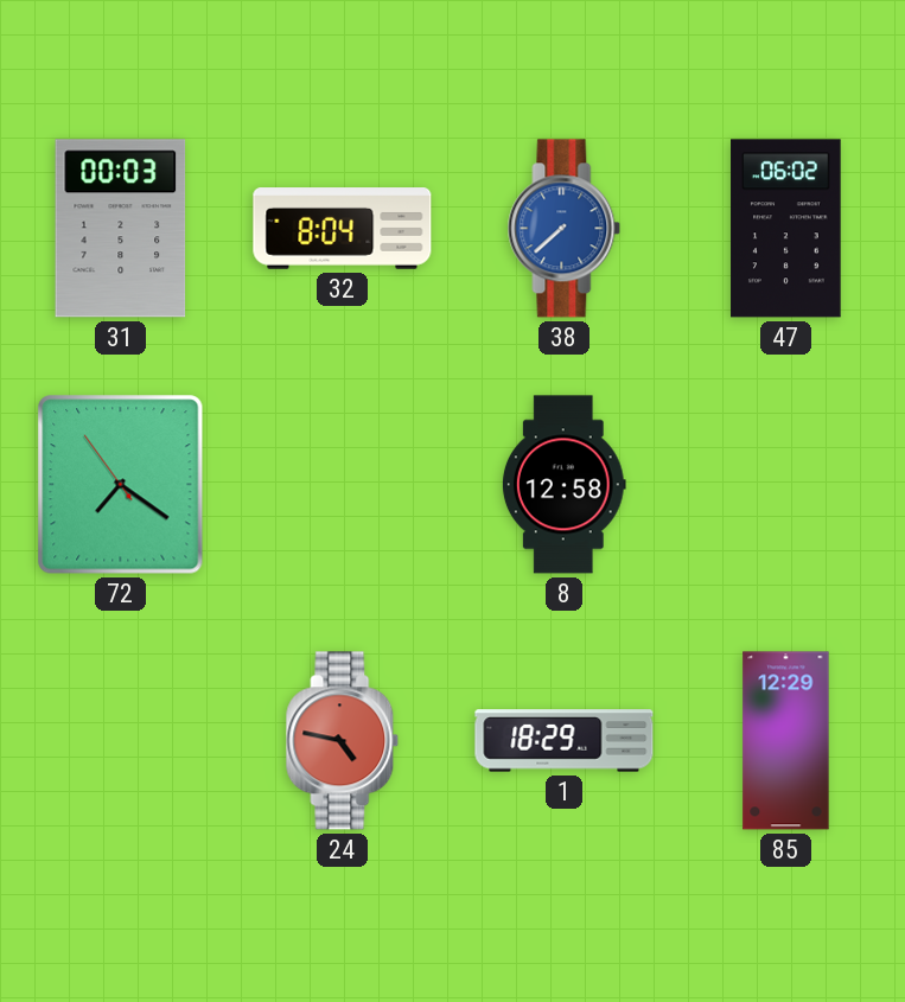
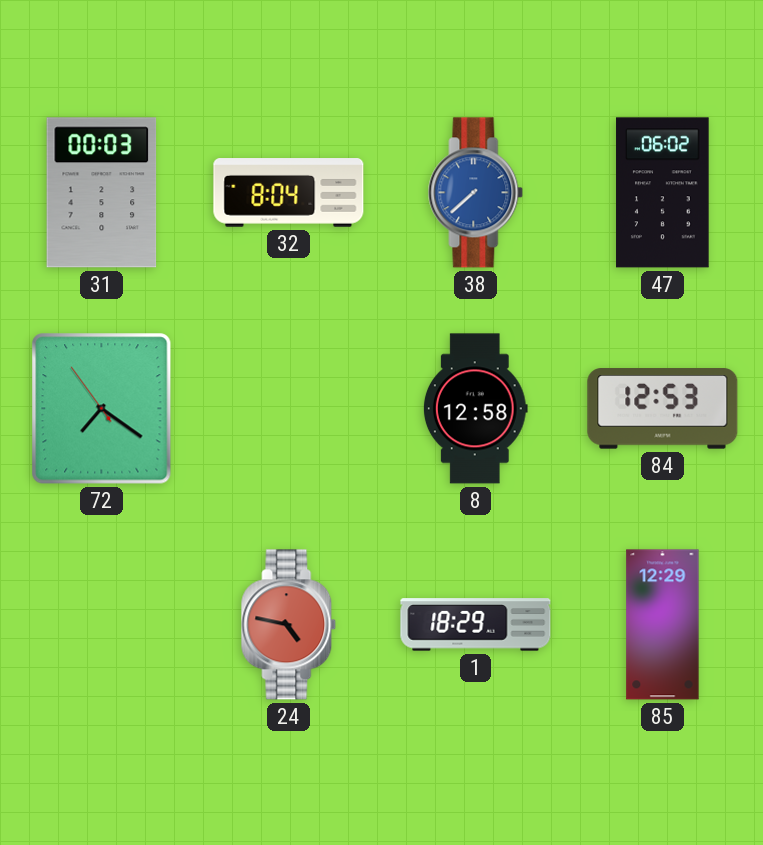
84: none -> 12:53
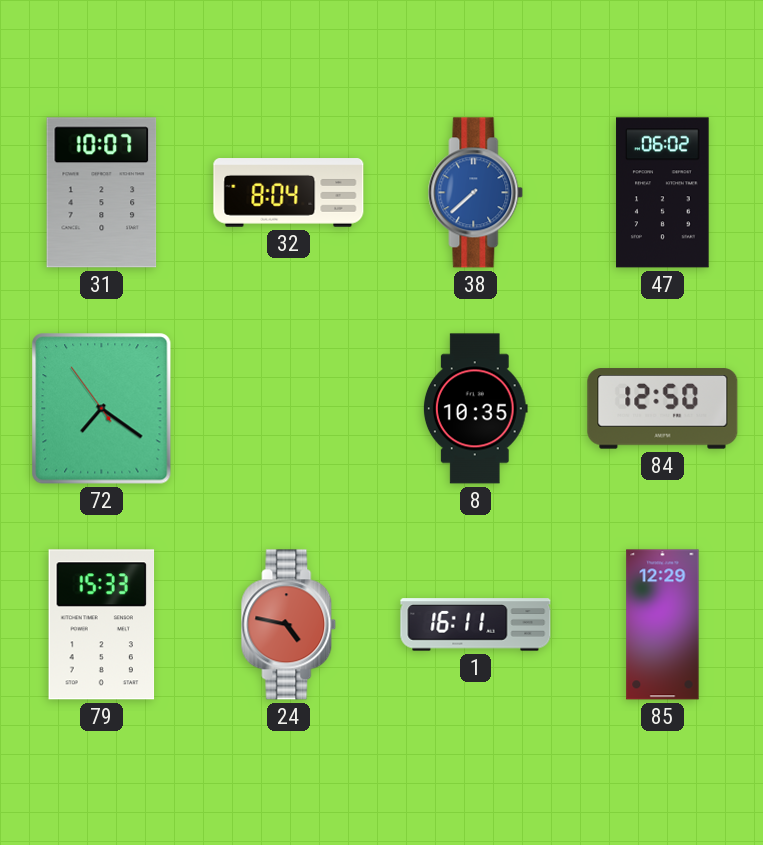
31: 00:03 -> 10:07
8: 12:58 -> 10:35
84: 12:53 -> 12:50
79: none -> 15:33
1: 18:29 -> 16:11
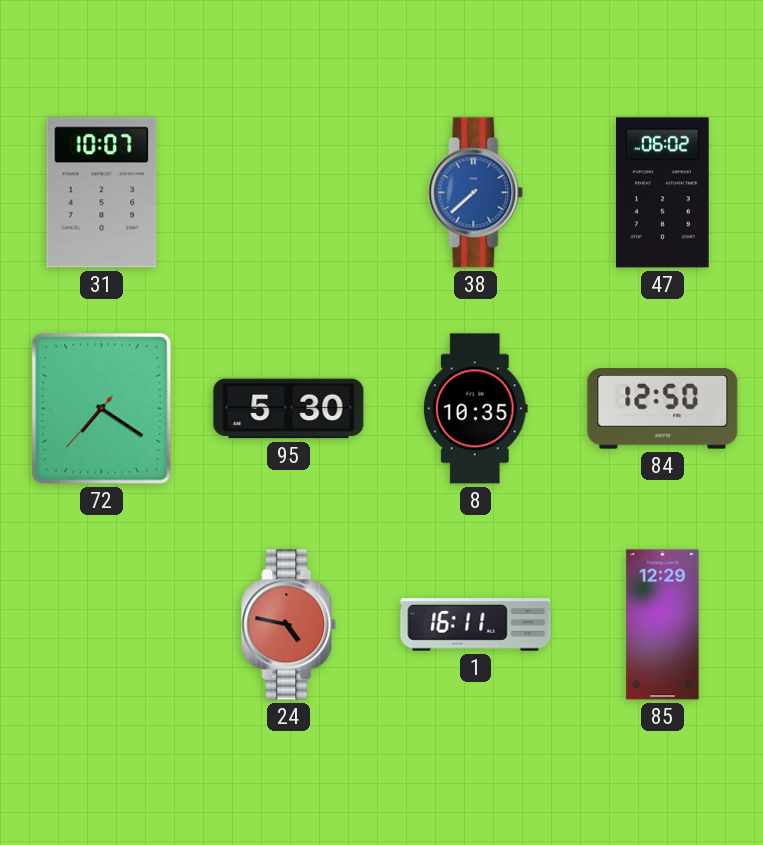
32: 8:04 -> none
72: 7:20:54 -> 7:20:37
95: none -> 5:30
79: 15:33 -> none
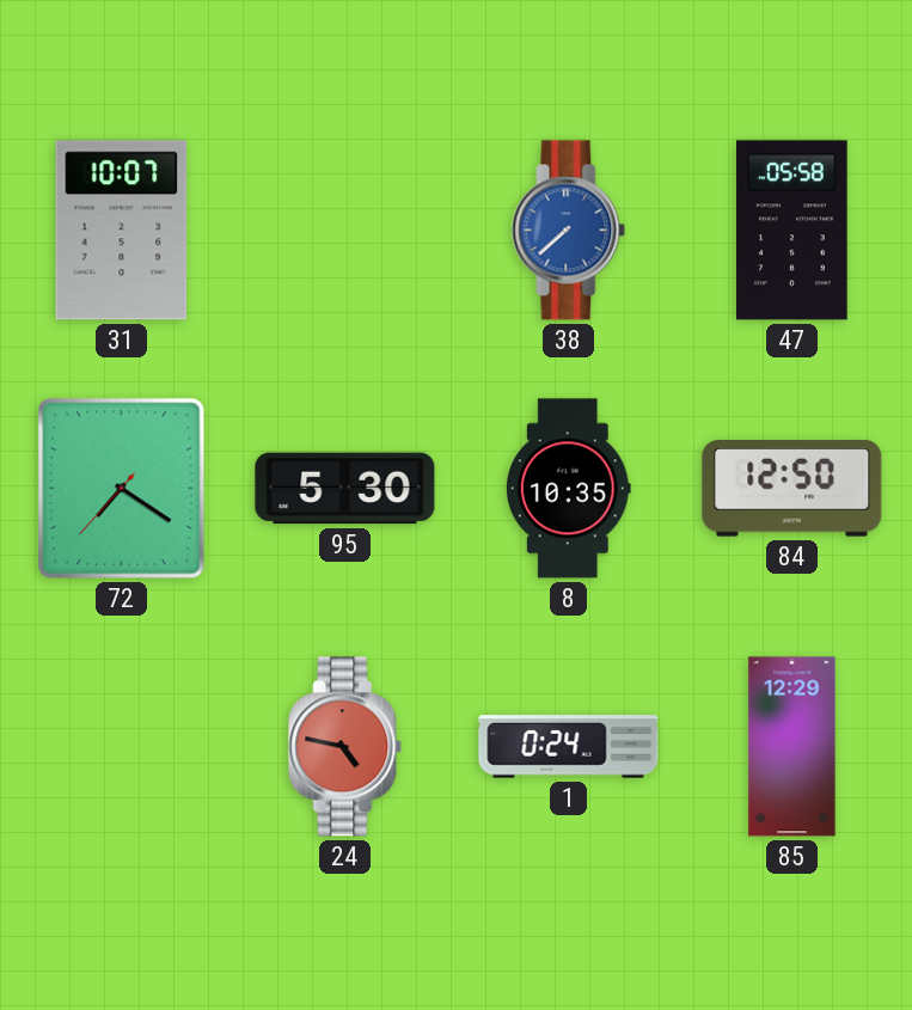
47: 06:02 -> 05:58
1: 16:11 -> 0:24
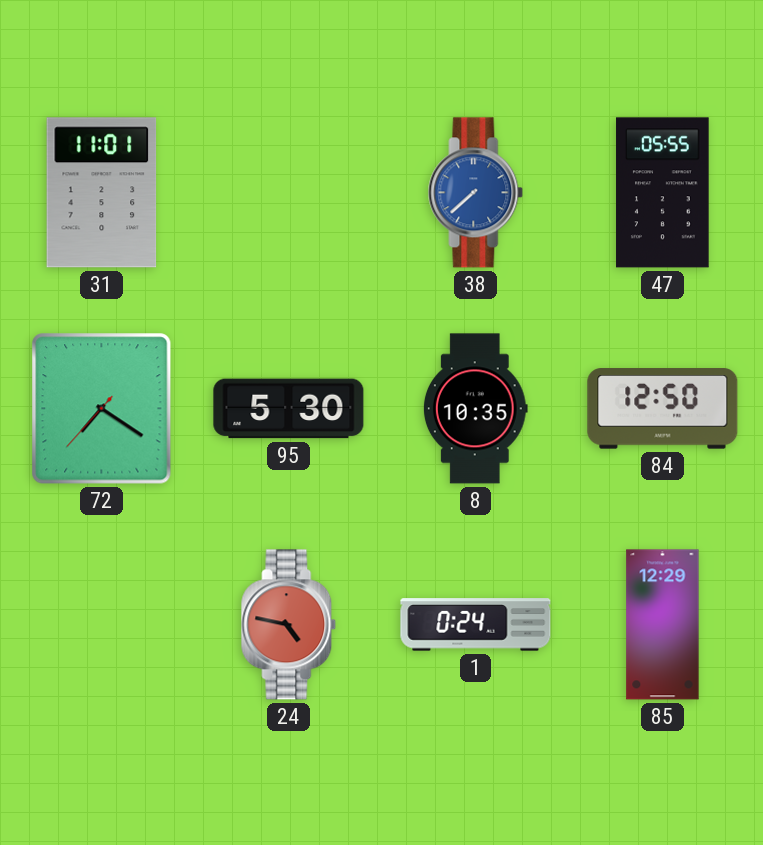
31: 10:07 -> 11:01
47: 05:58 -> 05:55
